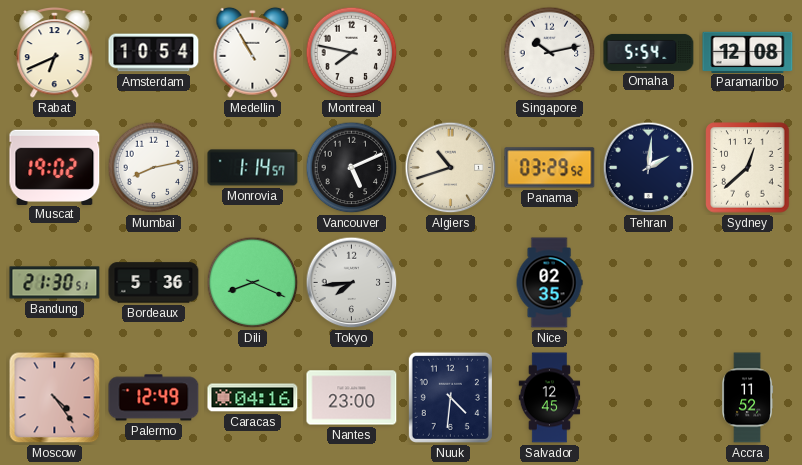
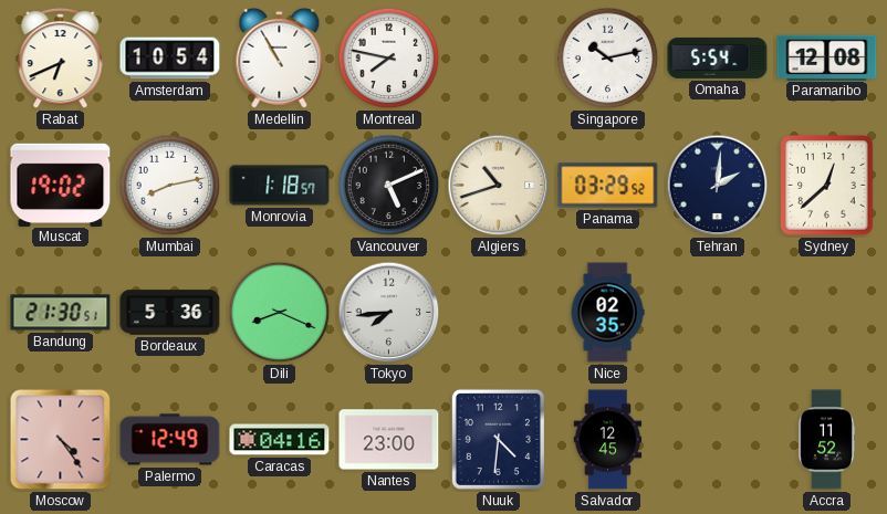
Monrovia: 1:14 -> 1:18
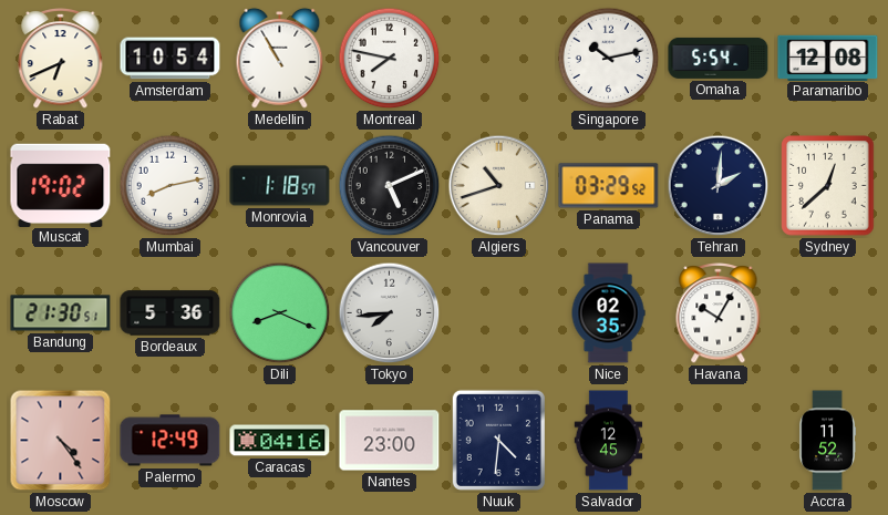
Havana: none -> 10:05
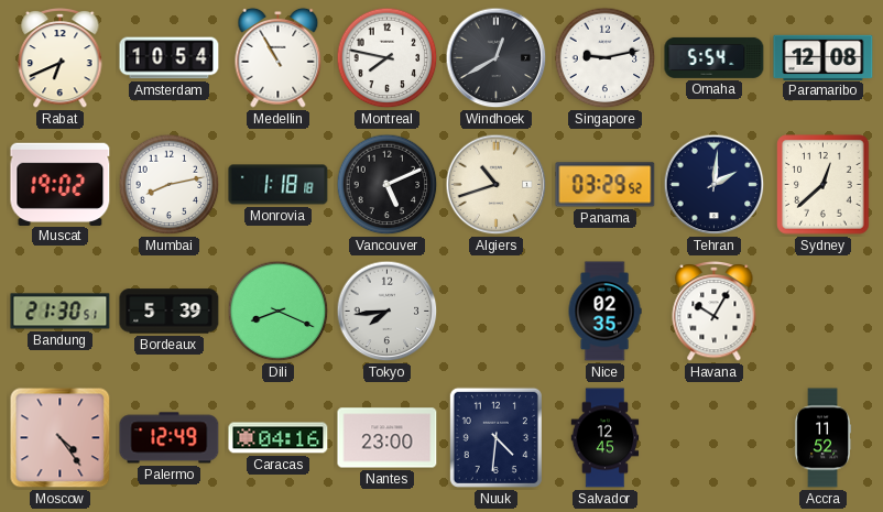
Windhoek: none -> 12:40
Singapore: 10:13 -> 9:13
Monrovia: 1:18:57 -> 1:18:18
Bordeaux: 5:36 -> 5:39
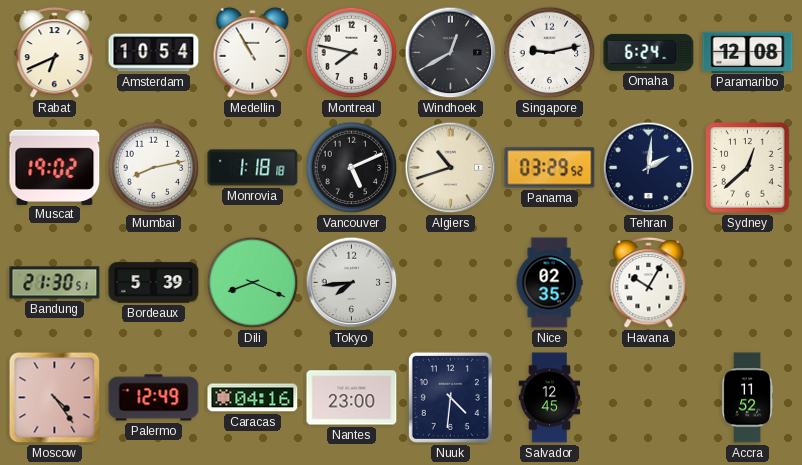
Omaha: 5:54 -> 6:24
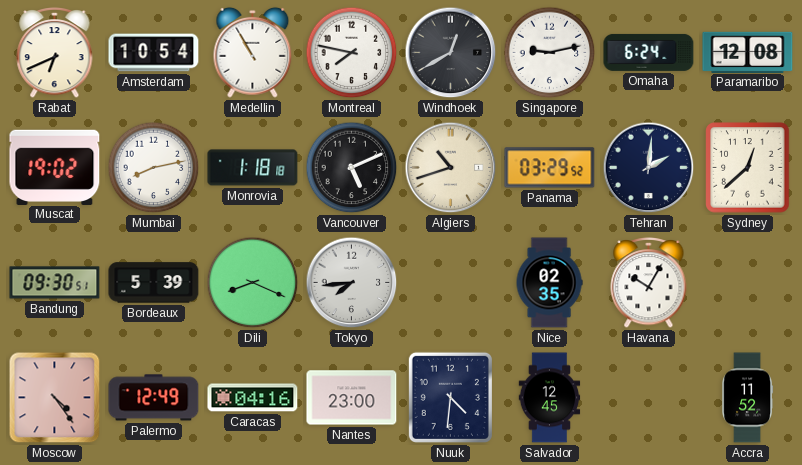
Bandung: 21:30 -> 09:30
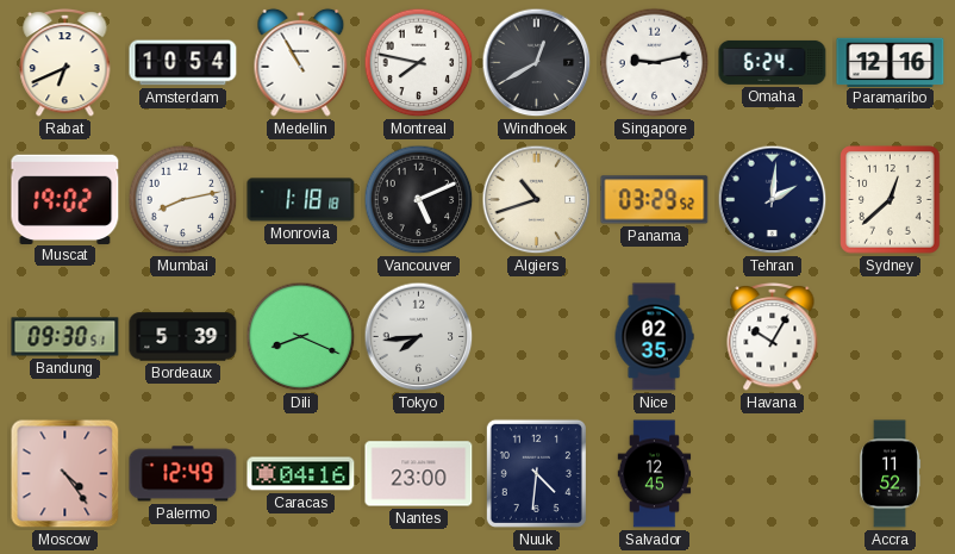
Paramaribo: 12:08 -> 12:16
